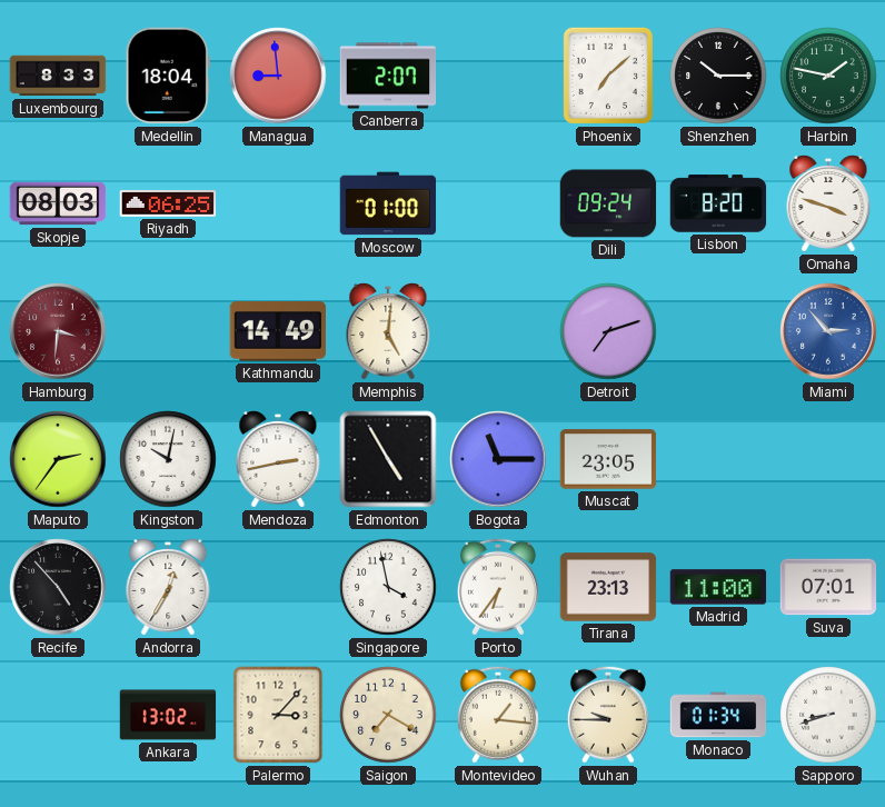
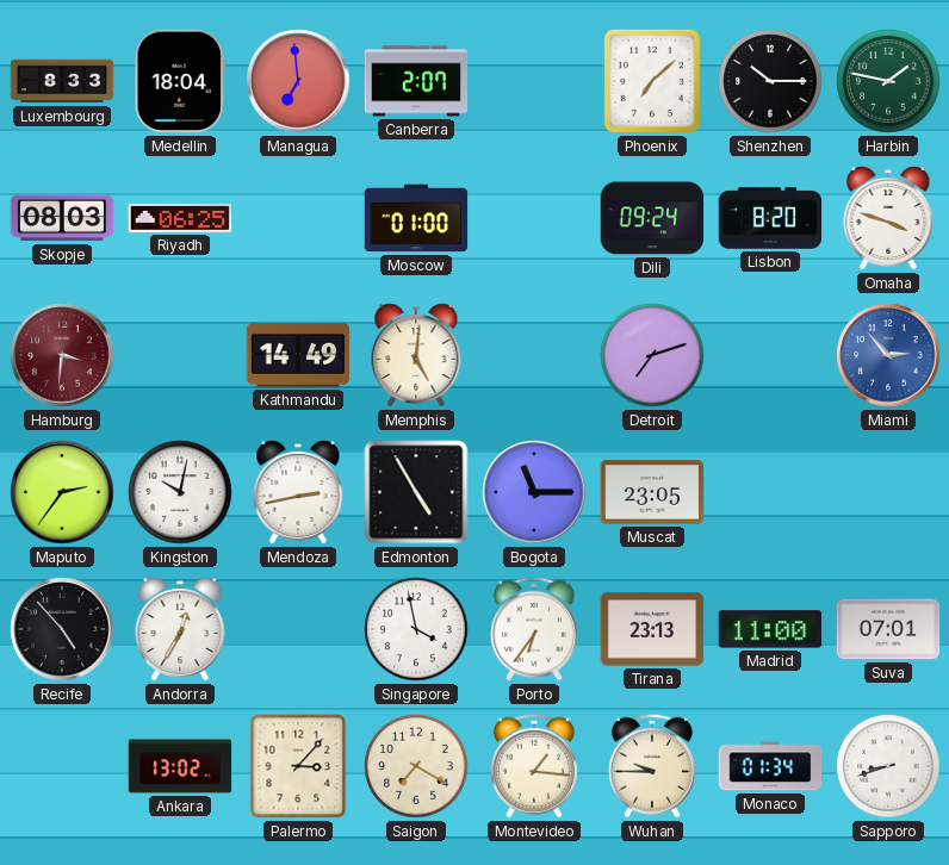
Managua: 8:59 -> 6:59
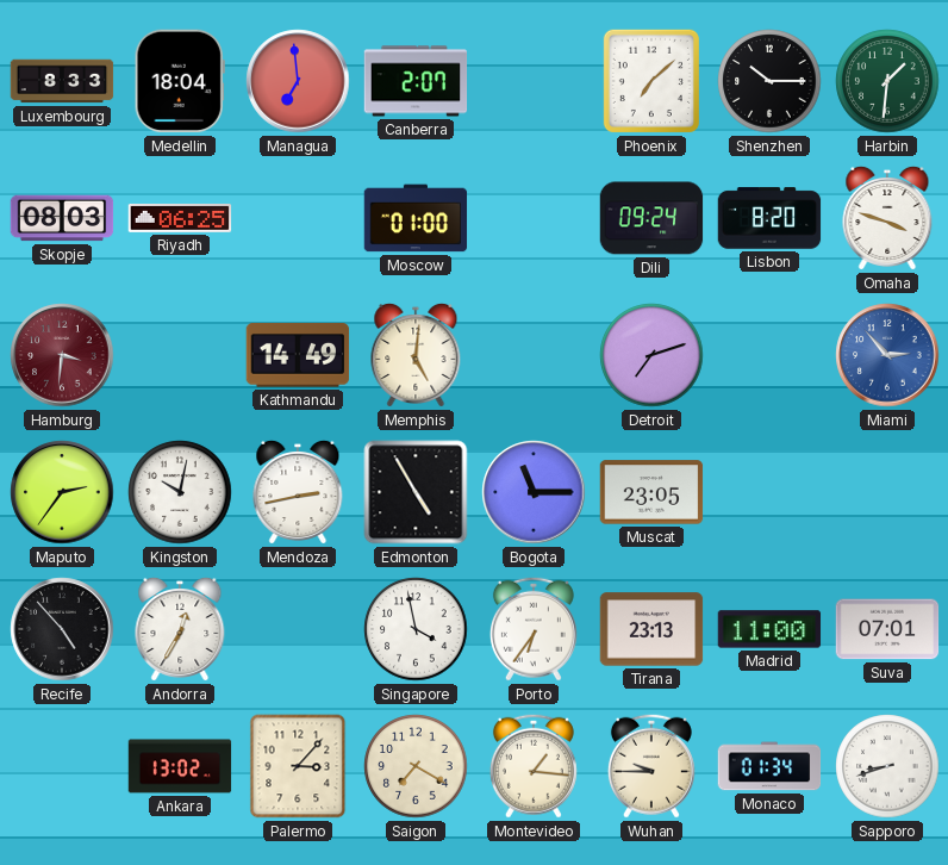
Harbin: 1:47 -> 1:31
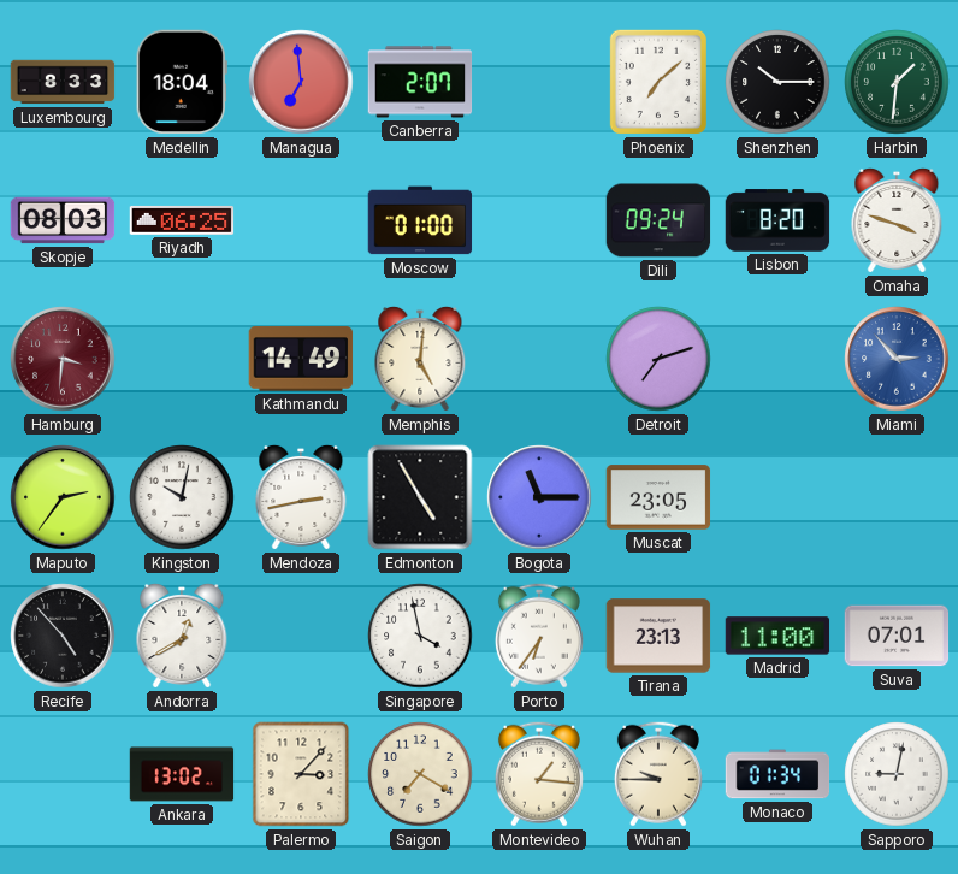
Andorra: 12:35 -> 12:40
Sapporo: 8:42 -> 9:02
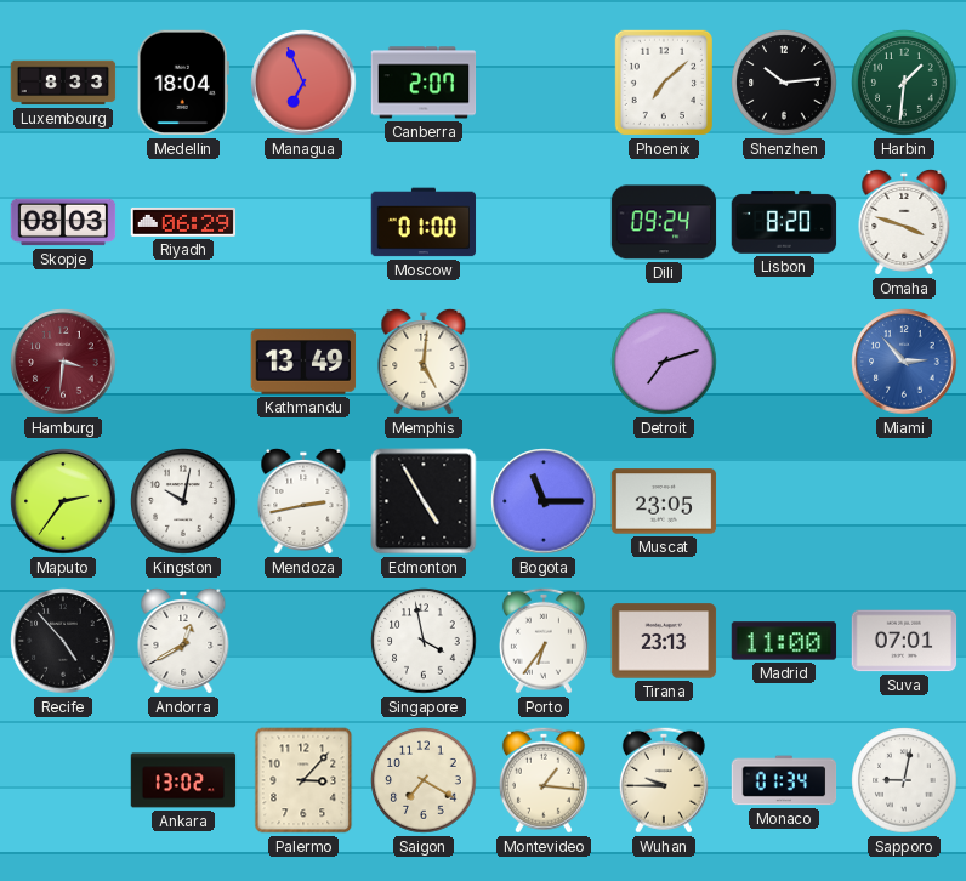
Managua: 6:59 -> 6:56
Shenzhen: 10:15 -> 10:14
Riyadh: 06:25 -> 06:29
Kathmandu: 14:49 -> 13:49
